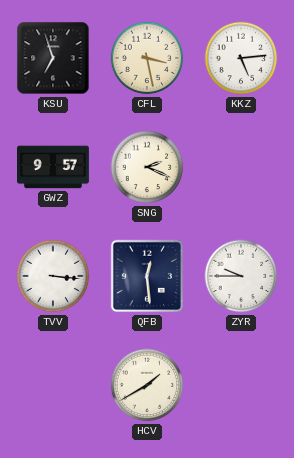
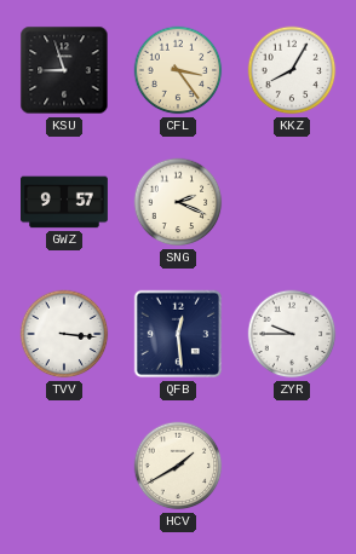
KSU: 6:57 -> 8:57
CFL: 3:28 -> 3:24
KKZ: 5:14 -> 8:05
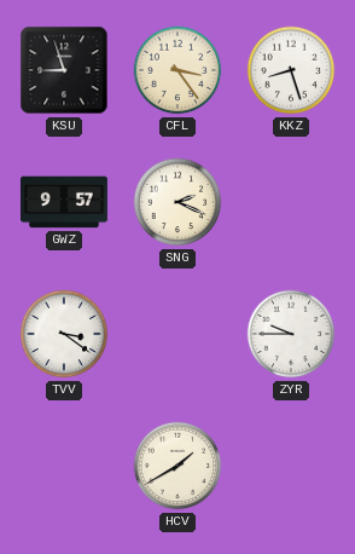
KKZ: 8:05 -> 8:27
TVV: 3:16 -> 3:21
QFB: 12:29 -> none
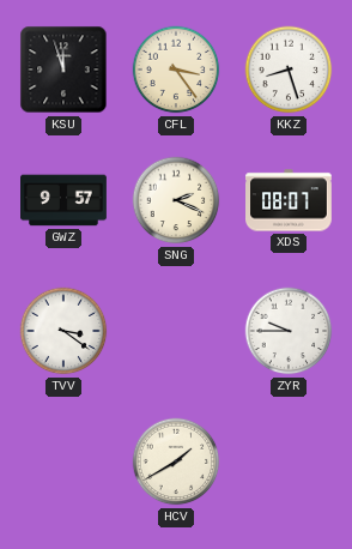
KSU: 8:57 -> 11:57
XDS: none -> 08:07
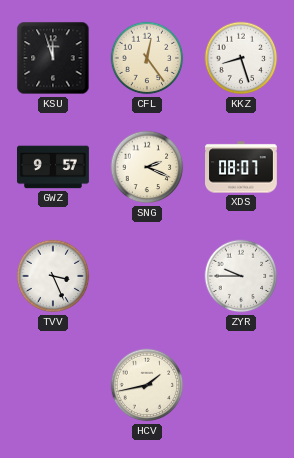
CFL: 3:24 -> 12:24
TVV: 3:21 -> 3:26
HCV: 1:40 -> 1:43
